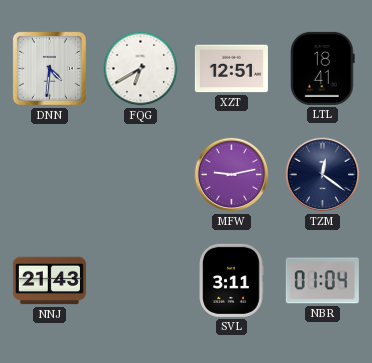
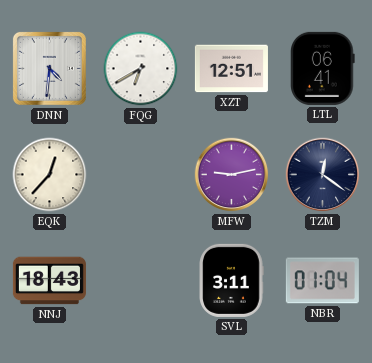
LTL: 18:41 -> 06:41
EQK: none -> 12:37
NNJ: 21:43 -> 18:43
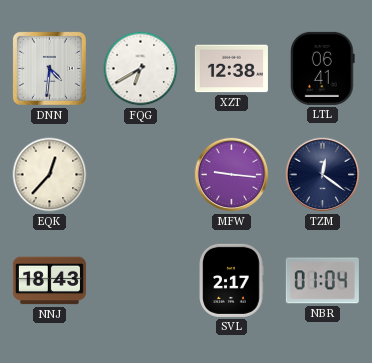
XZT: 12:51 -> 12:38
MFW: 9:13 -> 9:16
SVL: 3:11 -> 2:17
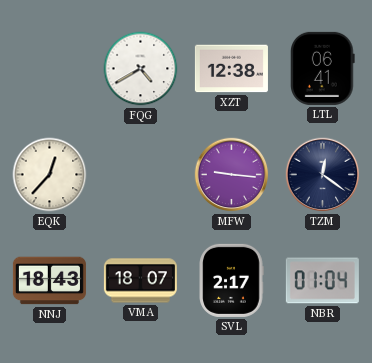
DNN: 4:31 -> none
FQG: 6:40 -> 4:40
VMA: none -> 18:07
